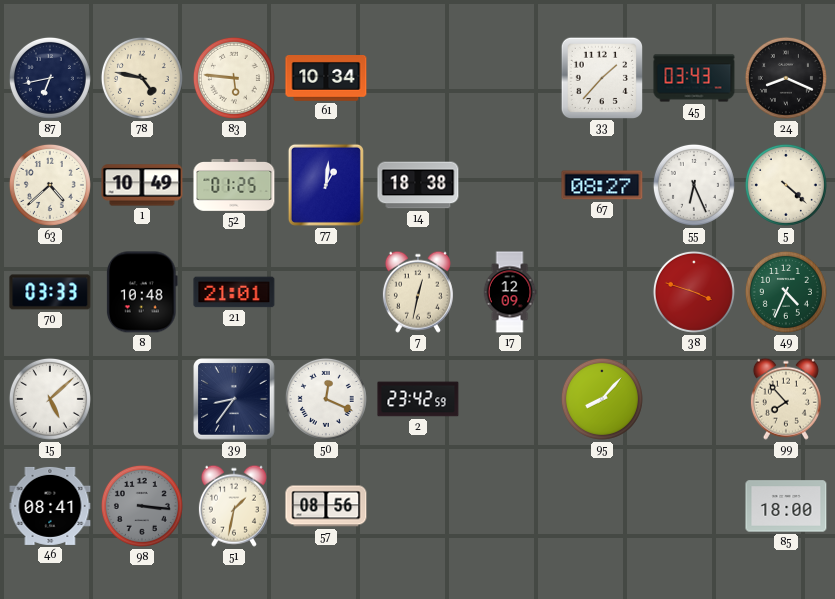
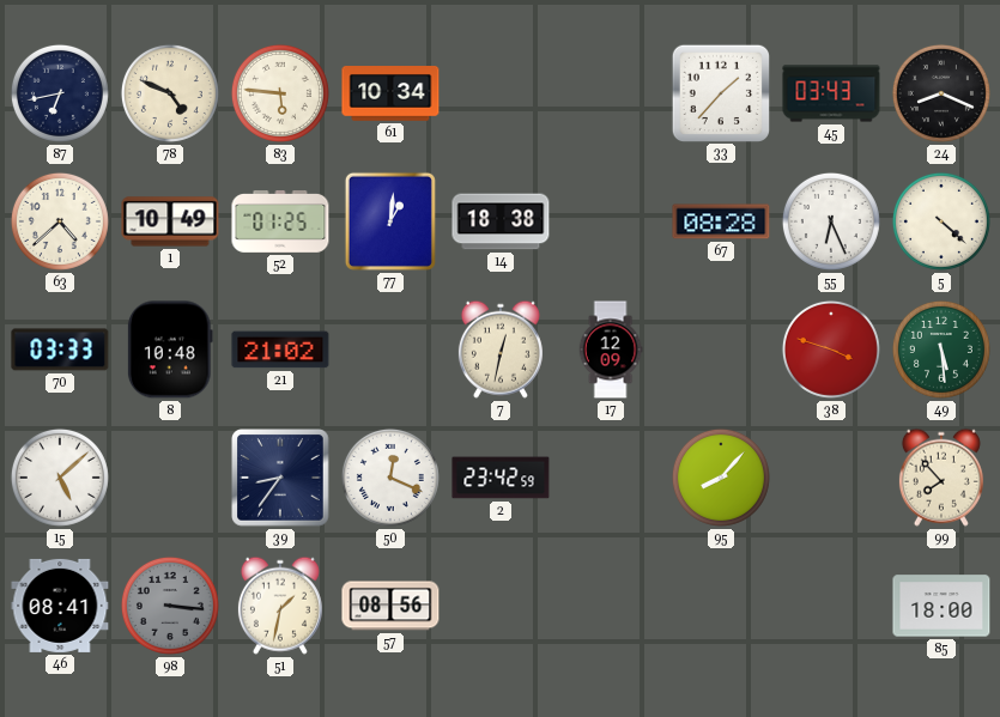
78: 4:47 -> 4:49
67: 08:27 -> 08:28
21: 21:01 -> 21:02
49: 4:34 -> 5:29
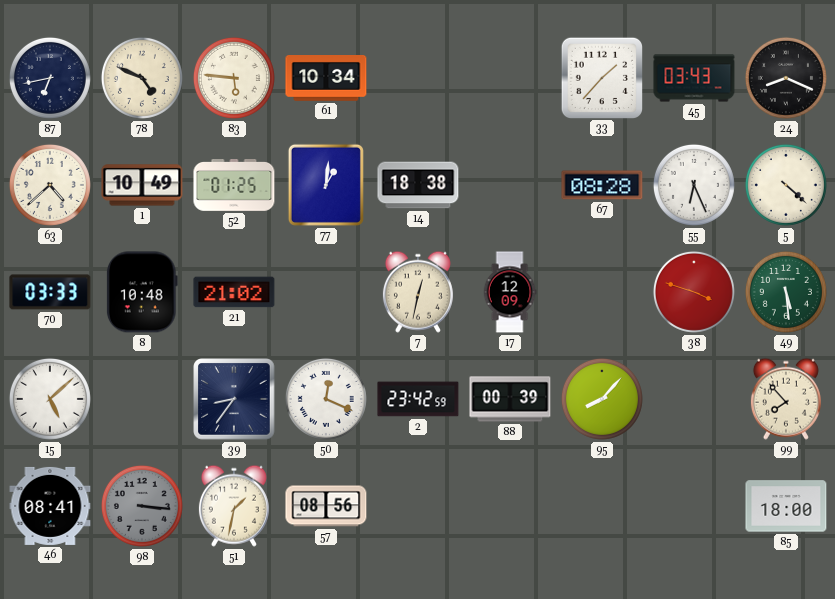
88: none -> 00:39
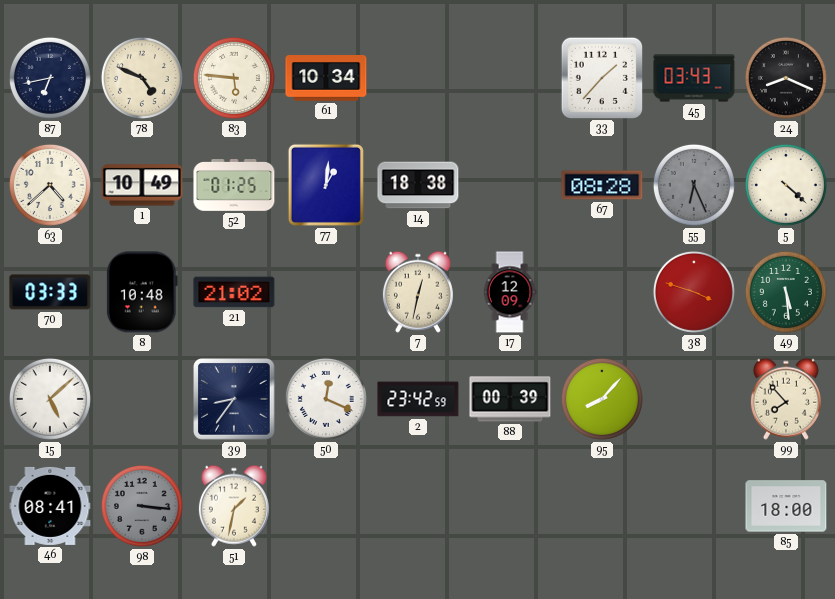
55 dial: white -> grey
57: 08:56 -> none
